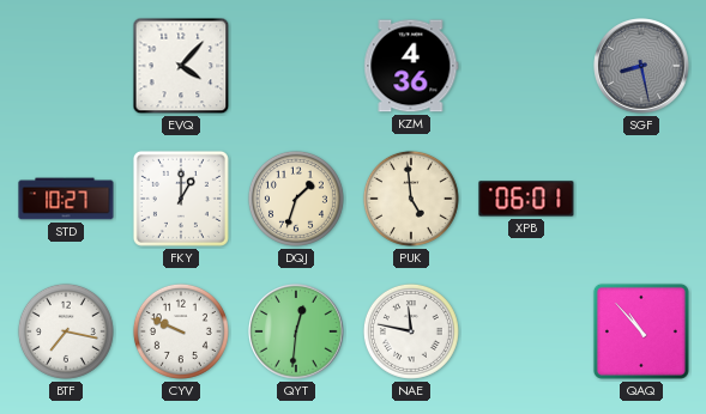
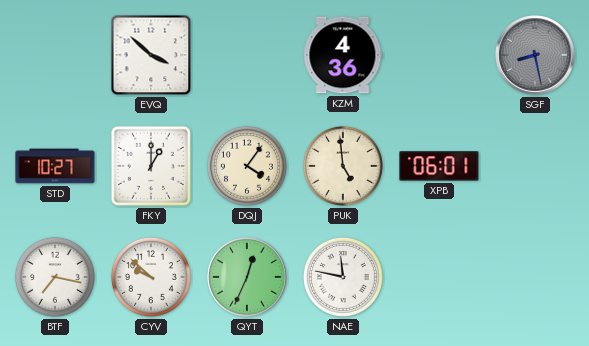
EVQ: 4:07 -> 3:52
DQJ: 1:33 -> 4:06
CYV: 9:49 -> 9:52
QYT: 12:31 -> 12:34
QAQ: 10:53 -> none
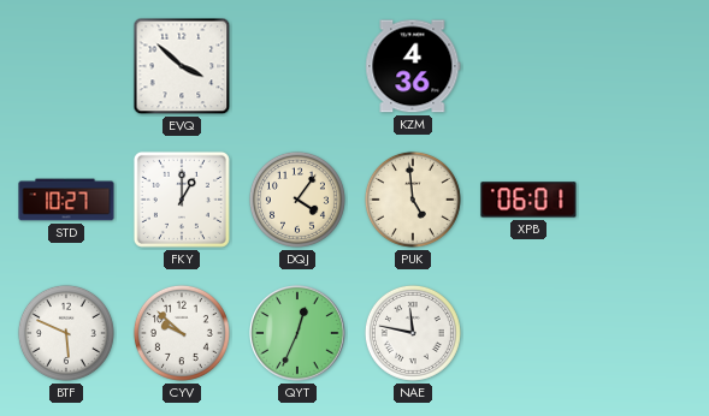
SGF: 8:28 -> none
BTF: 7:17 -> 5:49
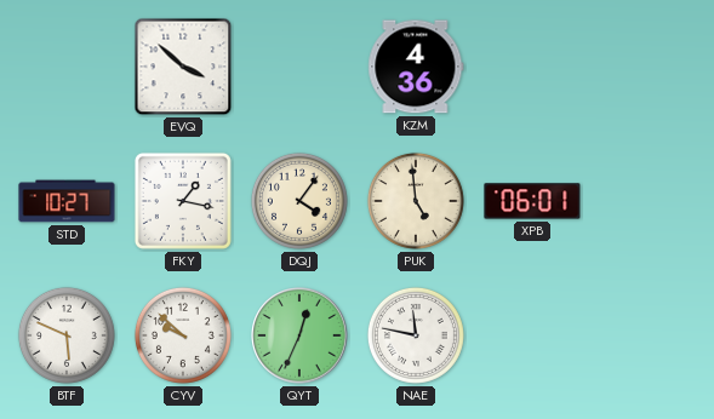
FKY: 1:00 -> 1:17
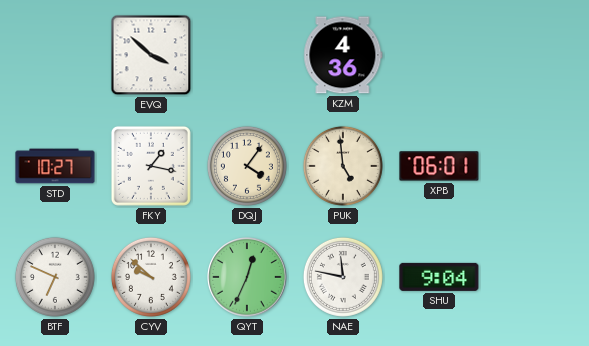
BTF: 5:49 -> 6:49
SHU: none -> 9:04
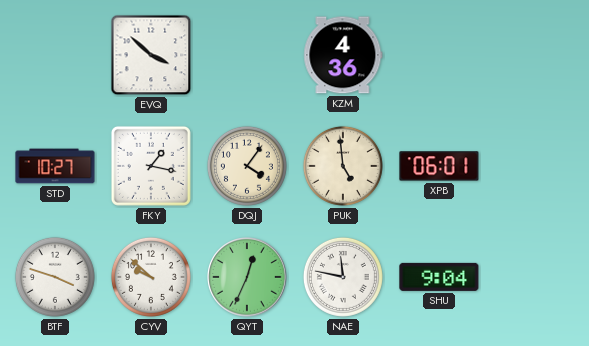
BTF: 6:49 -> 3:48
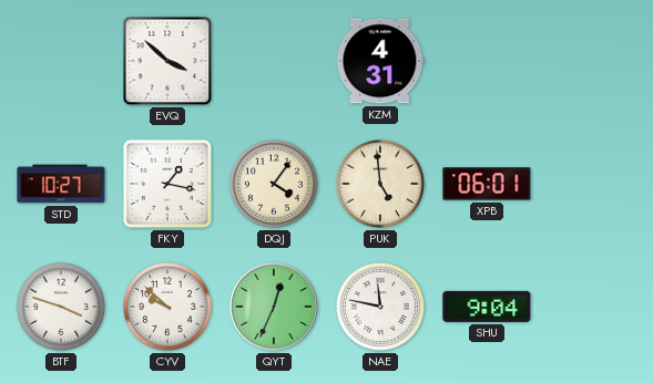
KZM: 4:36 -> 4:31
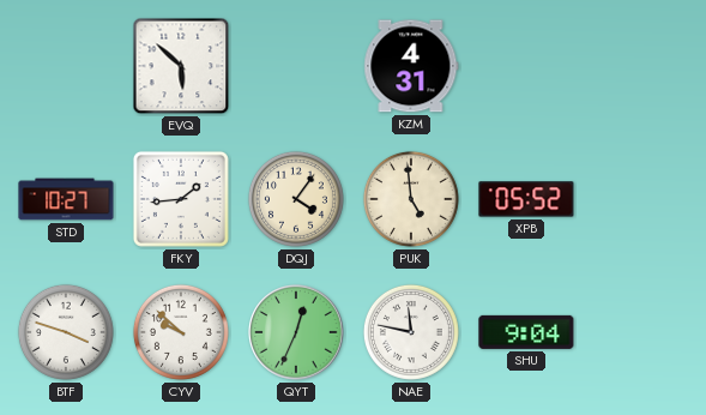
EVQ: 3:52 -> 5:52
FKY: 1:17 -> 1:44
XPB: 06:01 -> 05:52
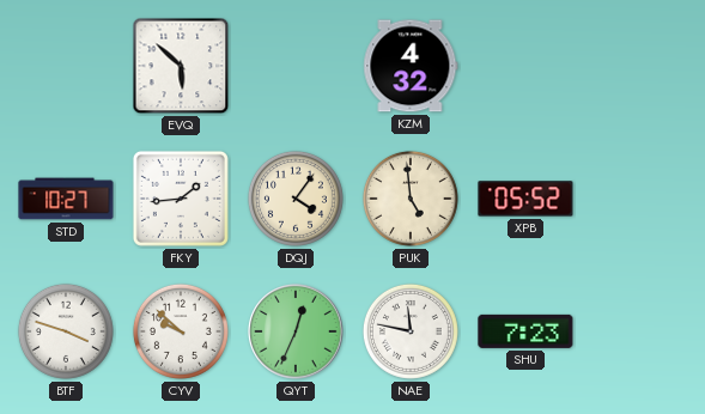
KZM: 4:31 -> 4:32
SHU: 9:04 -> 7:23
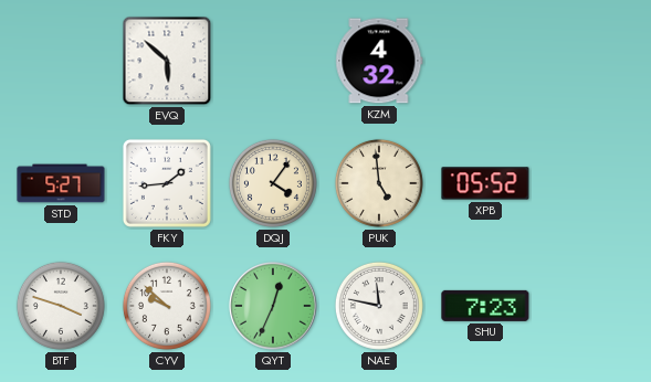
STD: 10:27 -> 5:27
